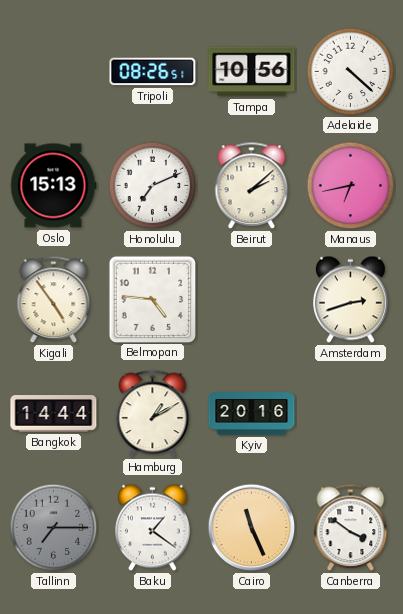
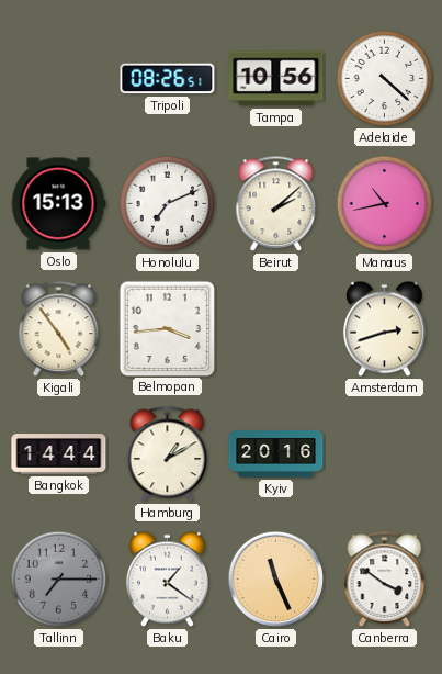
Manaus: 6:43 -> 10:43
Belmopan: 4:46 -> 3:44
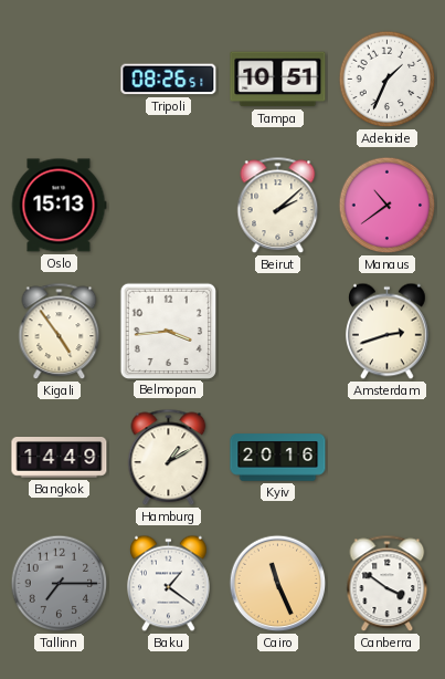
Tampa: 10:56 -> 10:51
Adelaide: 4:22 -> 1:34
Honolulu: 7:11 -> none
Manaus: 10:43 -> 10:39
Bangkok: 14:44 -> 14:49
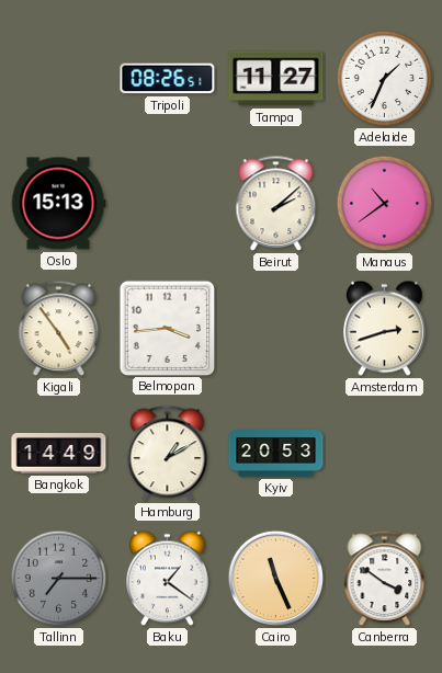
Tampa: 10:51 -> 11:27
Kyiv: 20:16 -> 20:53
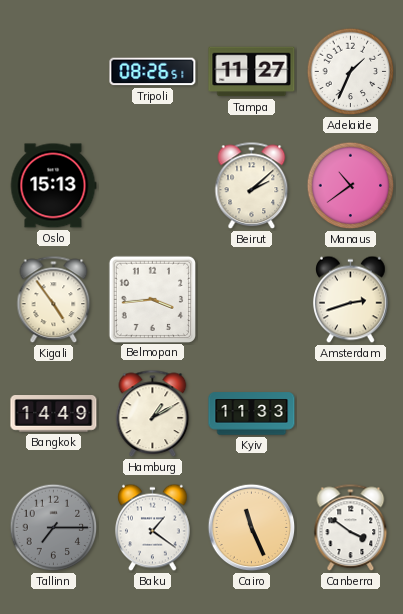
Kyiv: 20:53 -> 11:33
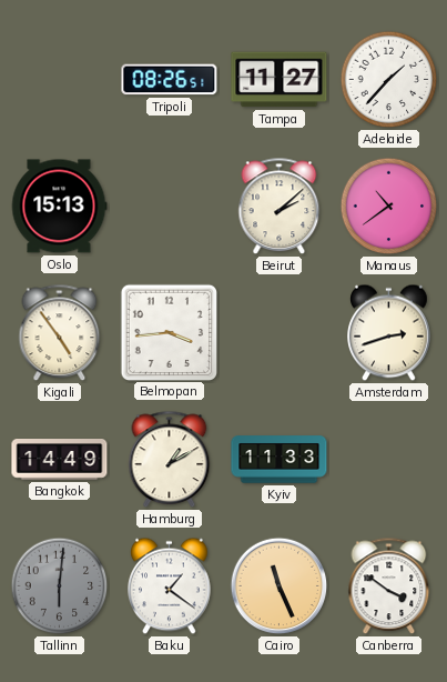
Adelaide: 1:34 -> 1:37
Tallinn: 7:15 -> 6:01
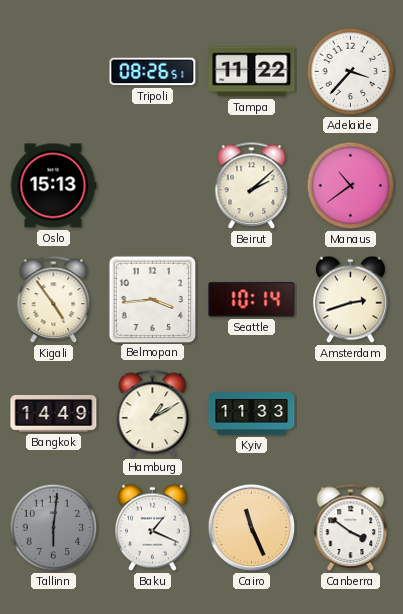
Tampa: 11:27 -> 11:22
Adelaide: 1:37 -> 3:37
Seattle: none -> 10:14
Baku: 1:21 -> 1:19
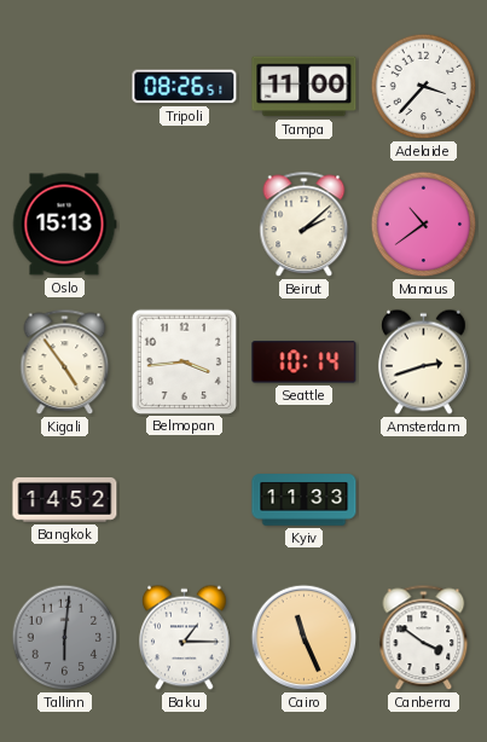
Tampa: 11:22 -> 11:00
Bangkok: 14:49 -> 14:52
Hamburg: 1:10 -> none
Baku: 1:19 -> 1:15
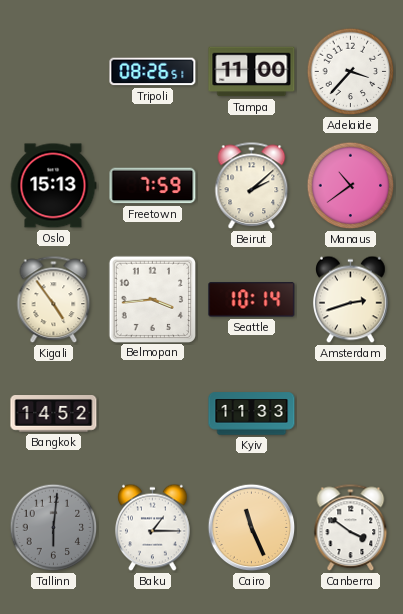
Freetown: none -> 7:59
